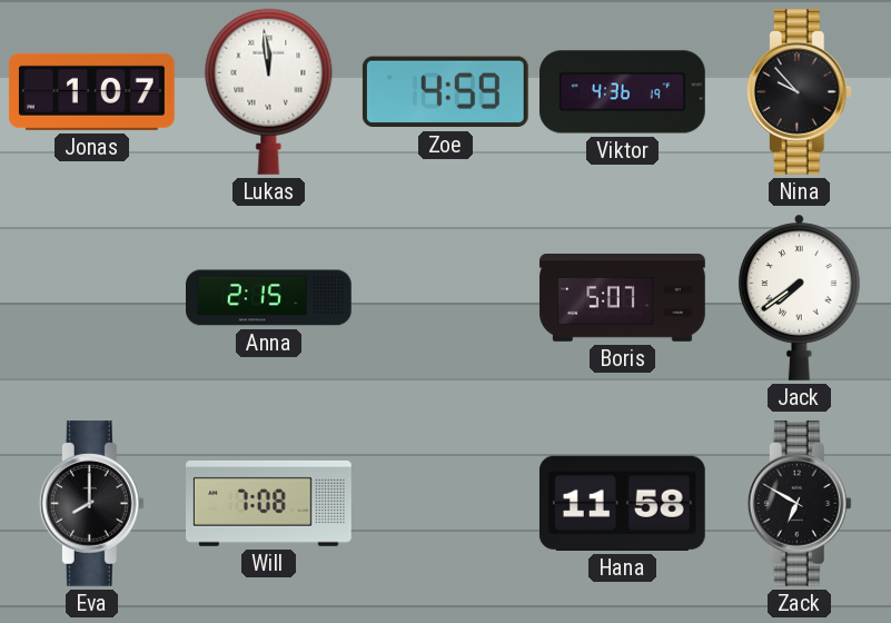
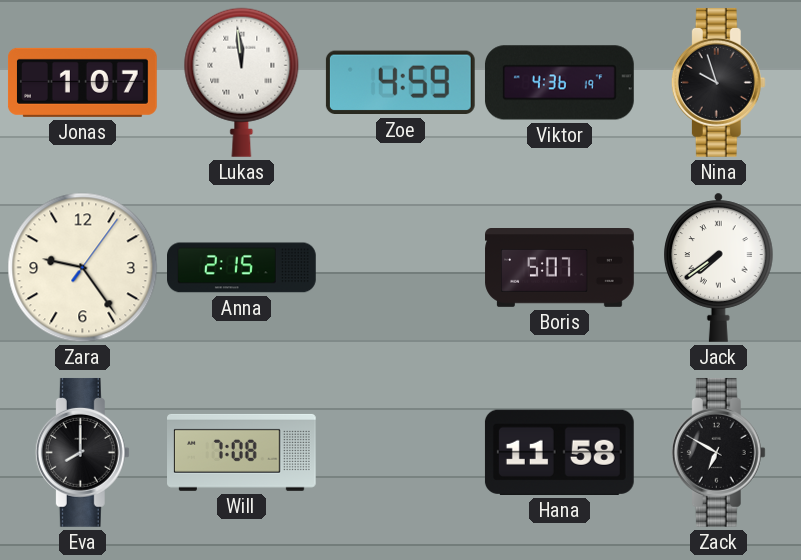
Nina: 9:53 -> 9:57
Zara: none -> 9:24
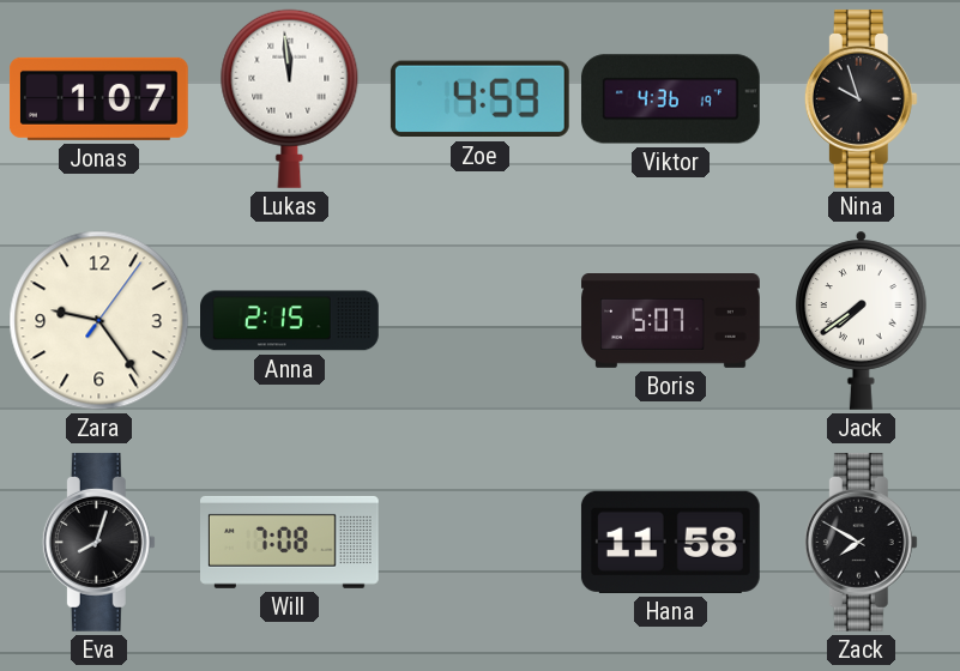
Eva: 8:00 -> 8:03
Zack: 6:50 -> 7:50
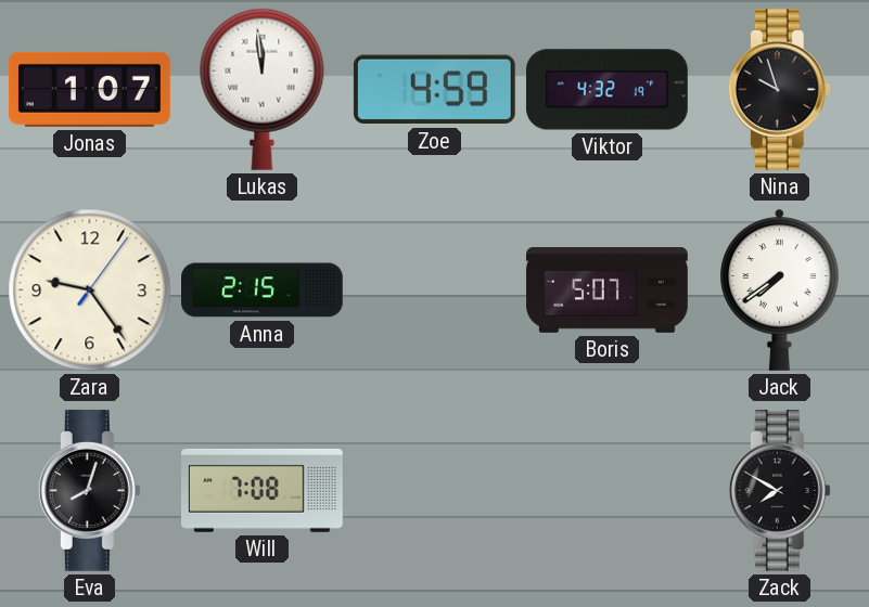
Viktor: 4:36 -> 4:32
Hana: 11:58 -> none
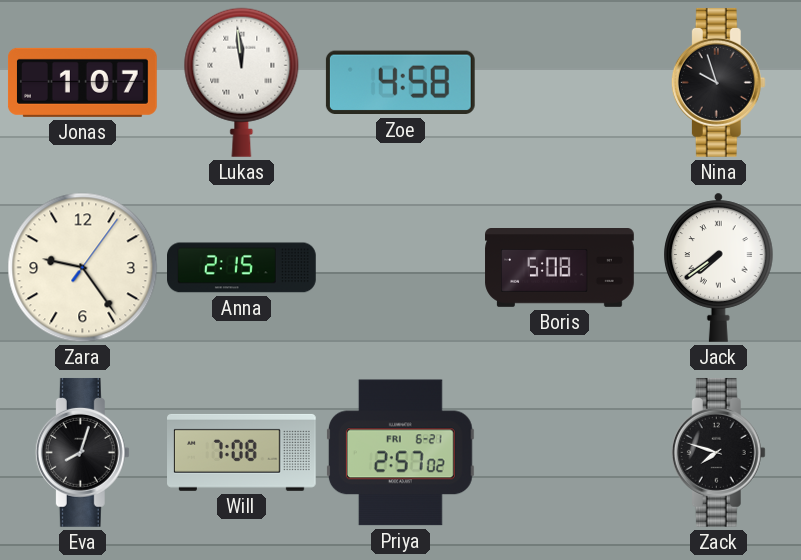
Zoe: 4:59 -> 4:58
Viktor: 4:32 -> none
Boris: 5:07 -> 5:08
Priya: none -> 2:57
Zack: 7:50 -> 7:48
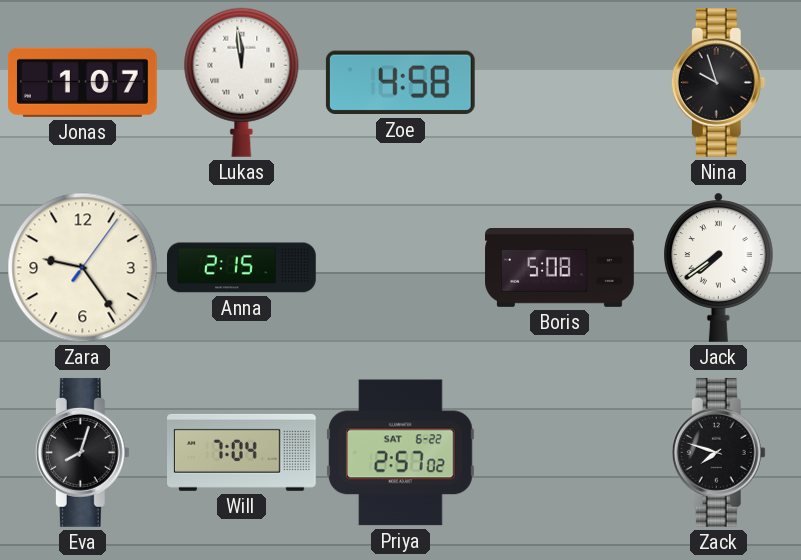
Will: 7:08 -> 7:04
Priya date: FRI 6-21 -> SAT 6-22
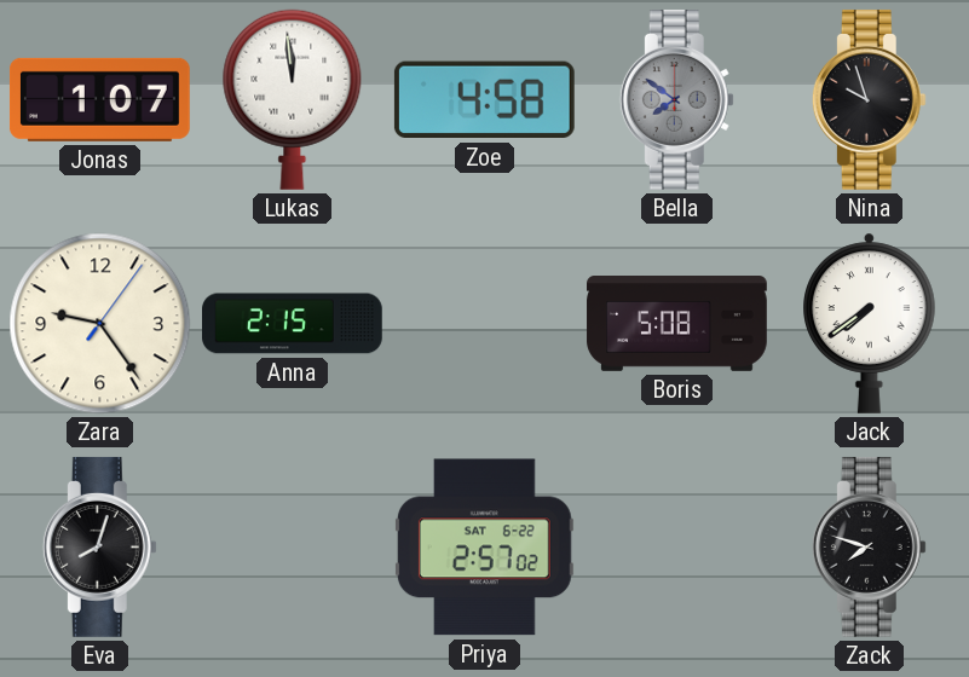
Bella: none -> 7:51
Will: 7:04 -> none
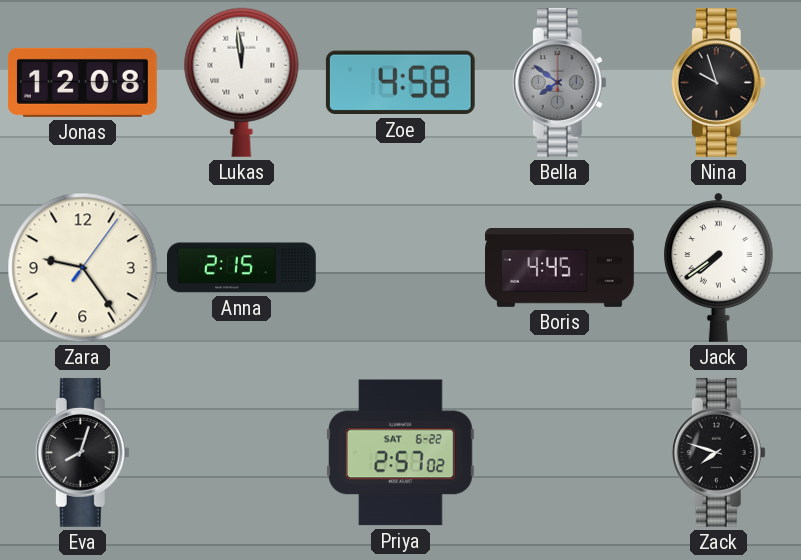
Jonas: 1:07 -> 12:08
Boris: 5:08 -> 4:45
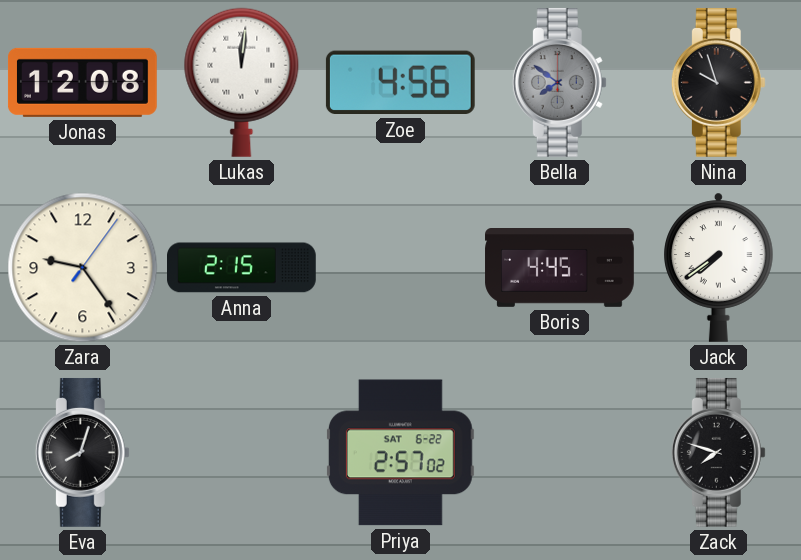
Lukas: 11:59 -> 12:01
Zoe: 4:58 -> 4:56
